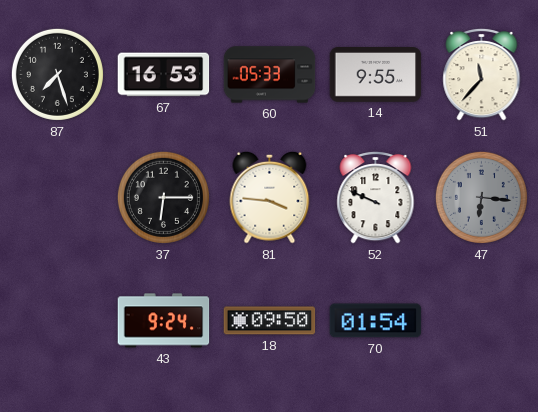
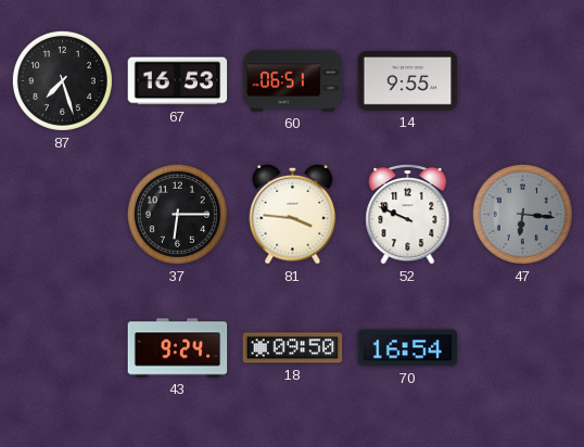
60: 05:33 -> 06:51
51: 11:37 -> none
70: 01:54 -> 16:54
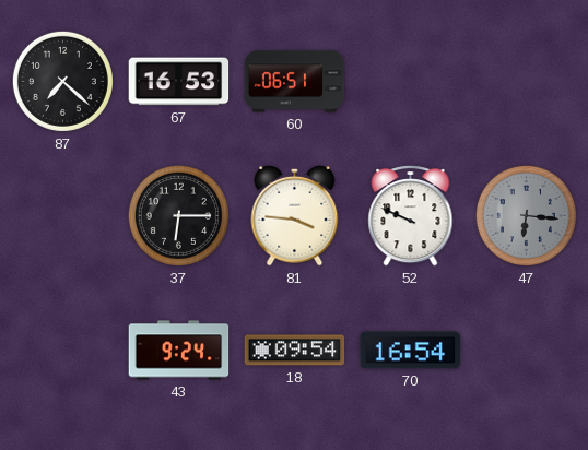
87: 7:27 -> 7:22
14: 9:55 -> none
18: 09:50 -> 09:54
